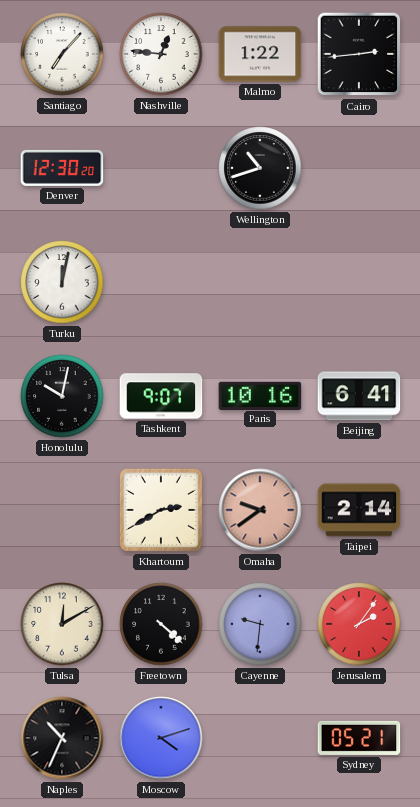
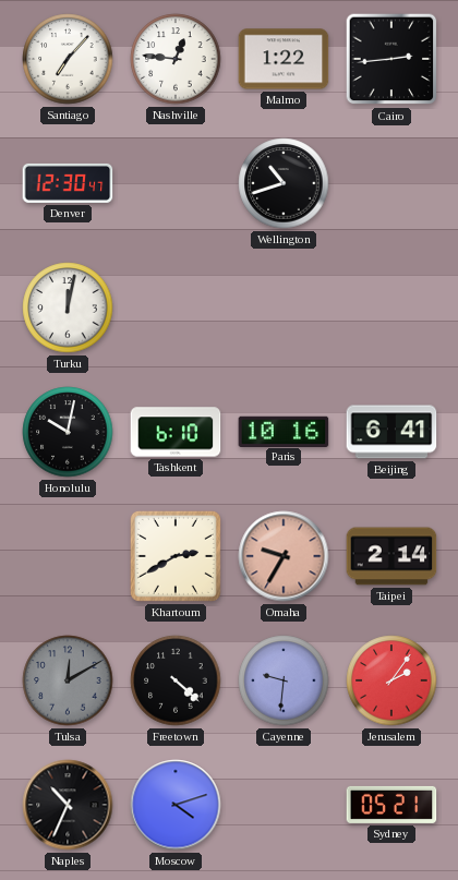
Denver: 12:30:20 -> 12:30:47
Tashkent: 9:07 -> 6:10
Omaha: 9:39 -> 9:35
Tulsa dial: cream -> grey
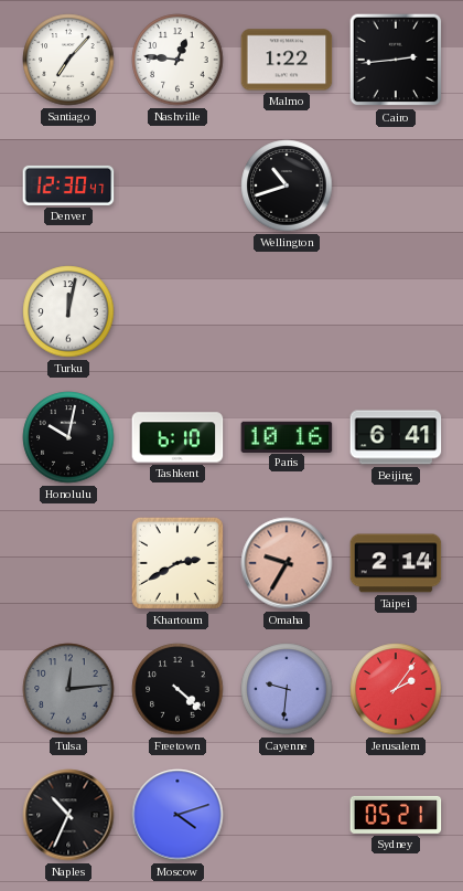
Tulsa: 12:10 -> 12:14
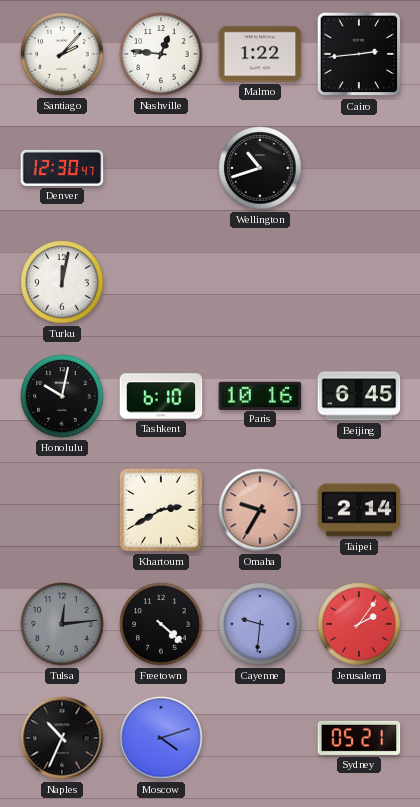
Santiago: 7:07 -> 2:07
Beijing: 6:41 -> 6:45
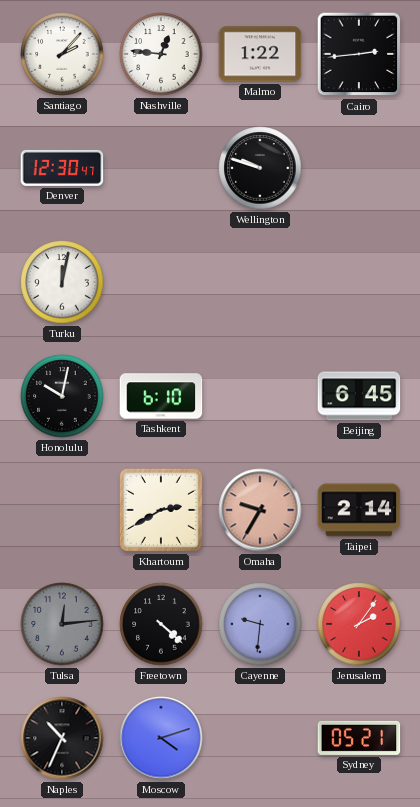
Wellington: 10:42 -> 9:48
Paris: 10:16 -> none
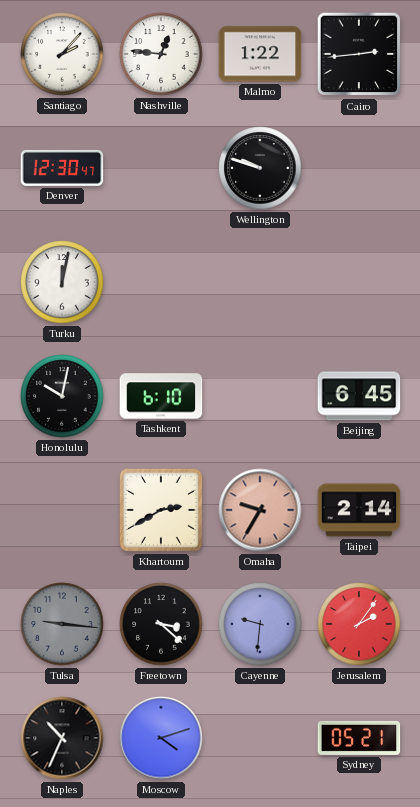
Tulsa: 12:14 -> 9:16
Freetown: 4:22 -> 3:22
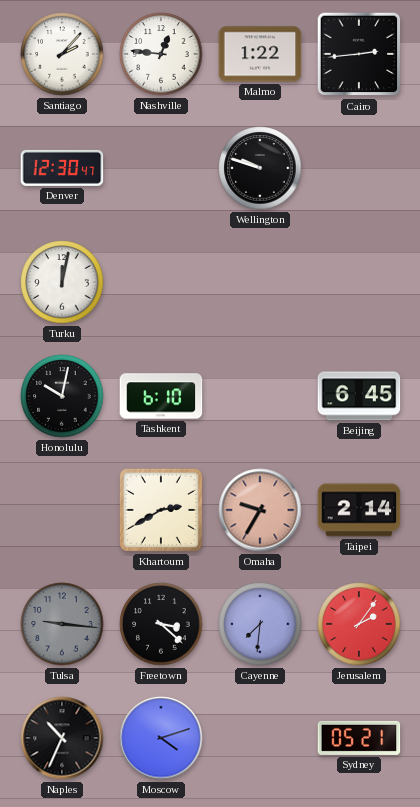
Cayenne: 9:31 -> 7:31
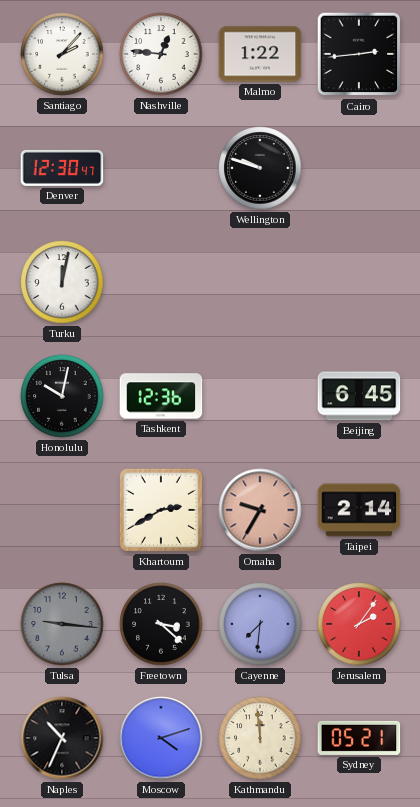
Tashkent: 6:10 -> 12:36
Kathmandu: none -> 11:59
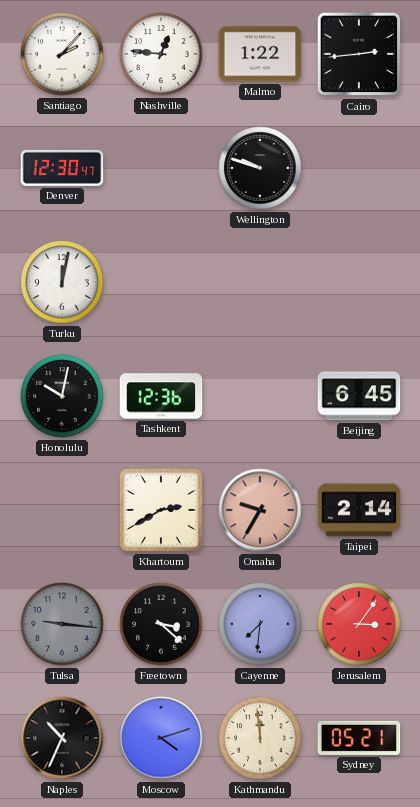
Jerusalem: 2:06 -> 3:06
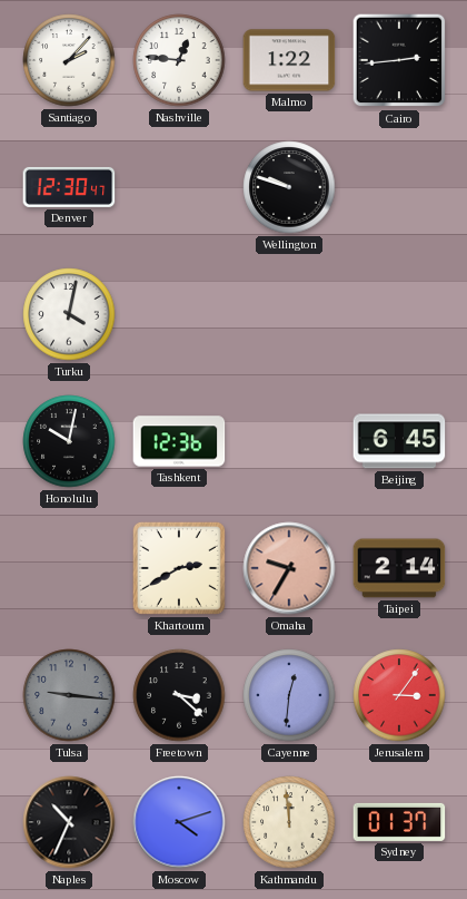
Turku: 12:02 -> 4:02
Cayenne: 7:31 -> 12:31
Sydney: 05:21 -> 01:37
